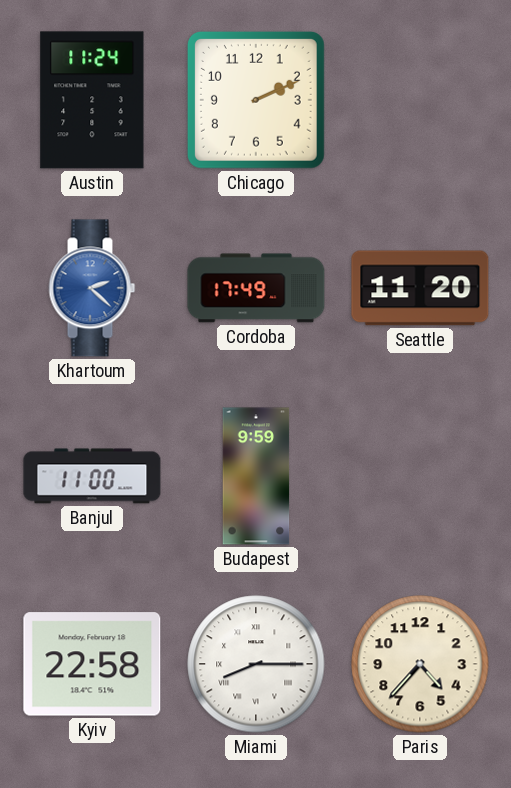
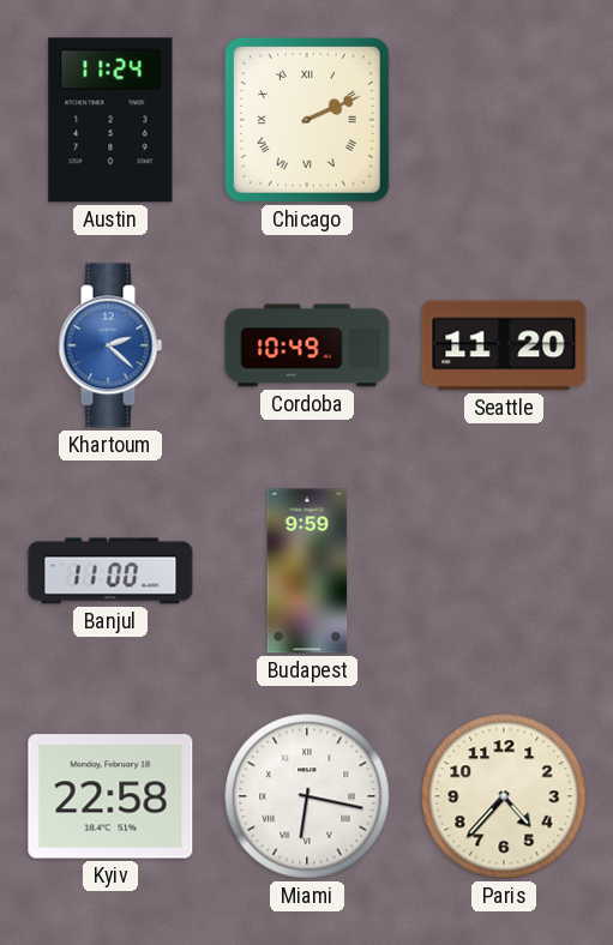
Chicago numerals: Arabic -> Roman
Cordoba: 17:49 -> 10:49
Miami: 8:15 -> 6:17
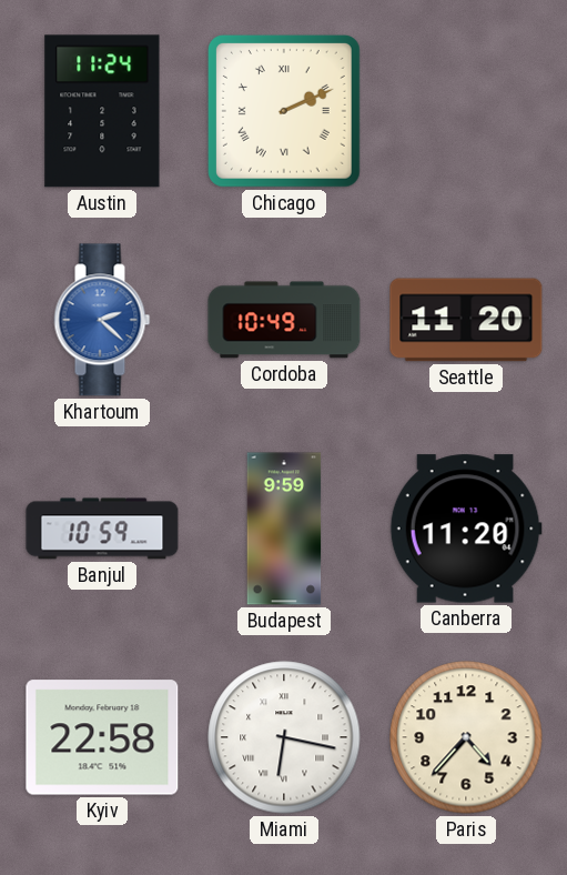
Banjul: 11:00 -> 10:59
Canberra: none -> 11:20
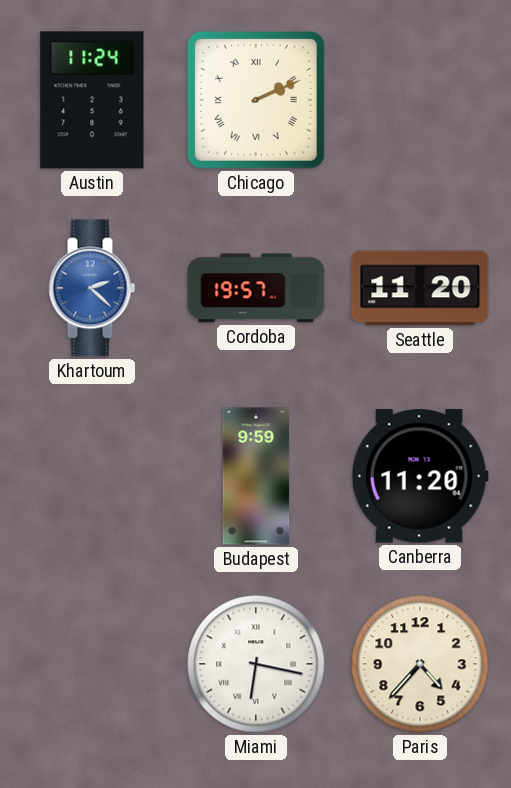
Cordoba: 10:49 -> 19:57
Banjul: 10:59 -> none
Kyiv: 22:58 -> none
